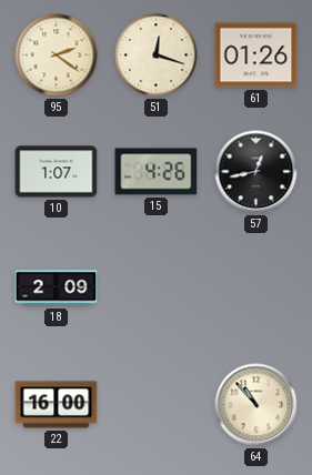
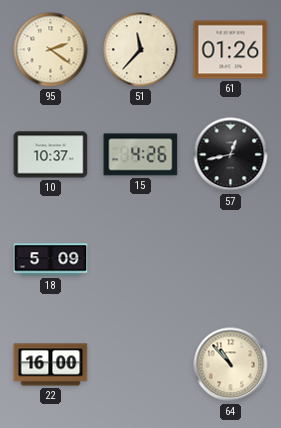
51: 12:18 -> 11:37
10: 1:07 -> 10:37
18: 2:09 -> 5:09
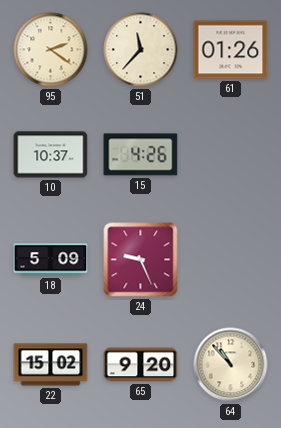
57: 12:43 -> none
24: none -> 9:26
22: 16:00 -> 15:02
65: none -> 9:20
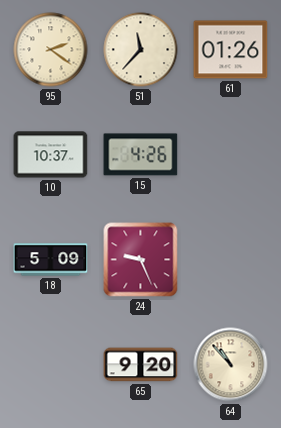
22: 15:02 -> none
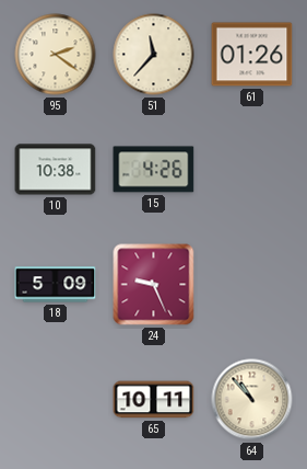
10: 10:37 -> 10:38
65: 9:20 -> 10:11
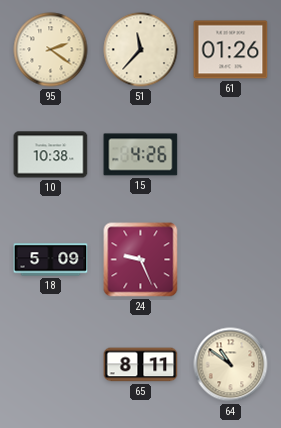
65: 10:11 -> 8:11
64: 10:53 -> 10:51
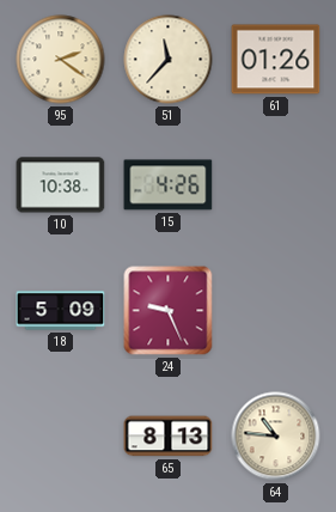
65: 8:11 -> 8:13
64: 10:51 -> 10:46
